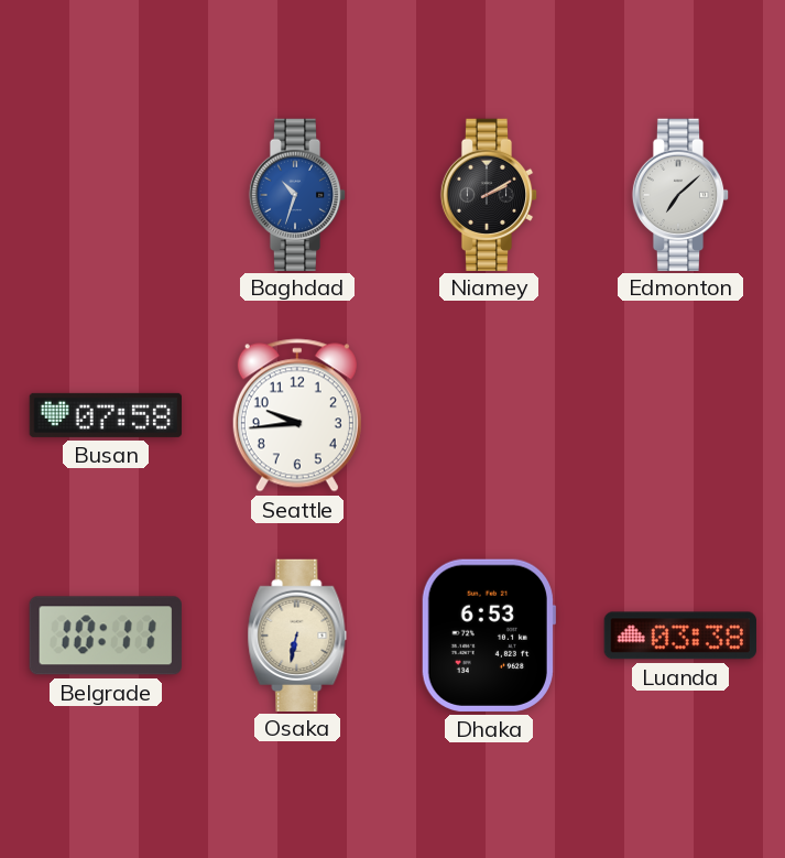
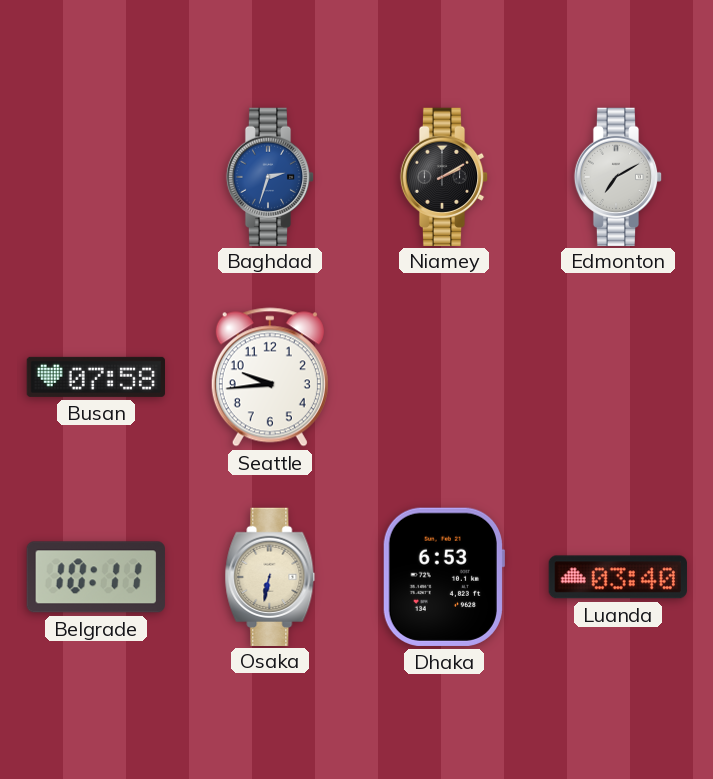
Baghdad: 10:33 -> 2:33
Edmonton: 7:08 -> 7:10
Luanda: 03:38 -> 03:40
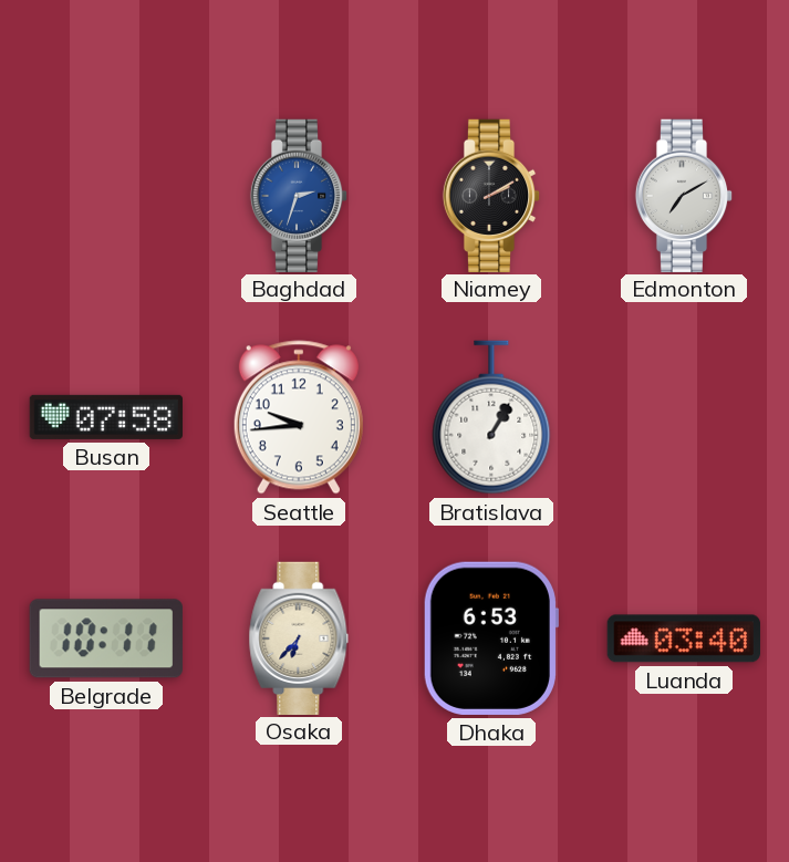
Bratislava: none -> 1:05
Osaka: 6:32 -> 6:37
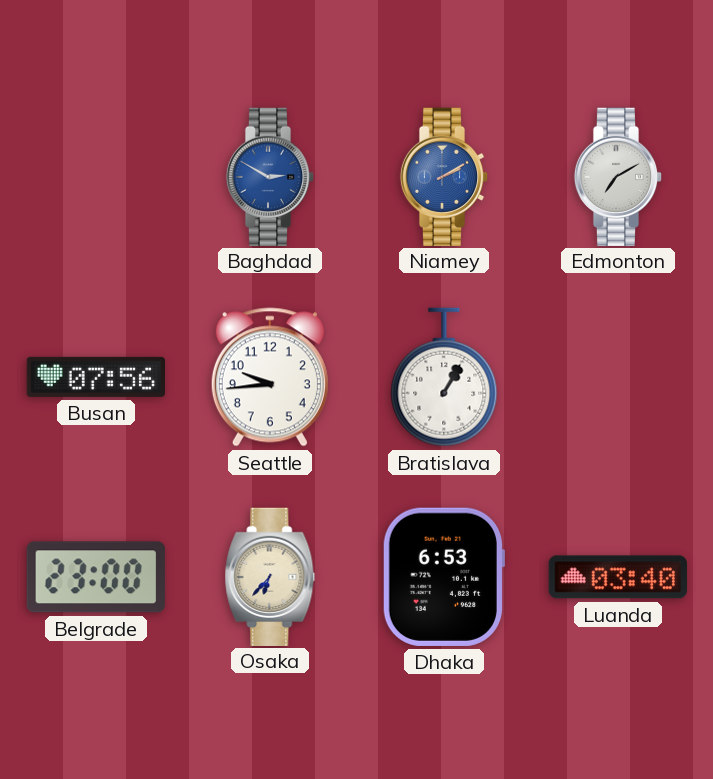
Baghdad: 2:33 -> 2:50
Niamey dial: black -> blue
Busan: 07:58 -> 07:56
Belgrade: 10:11 -> 23:00
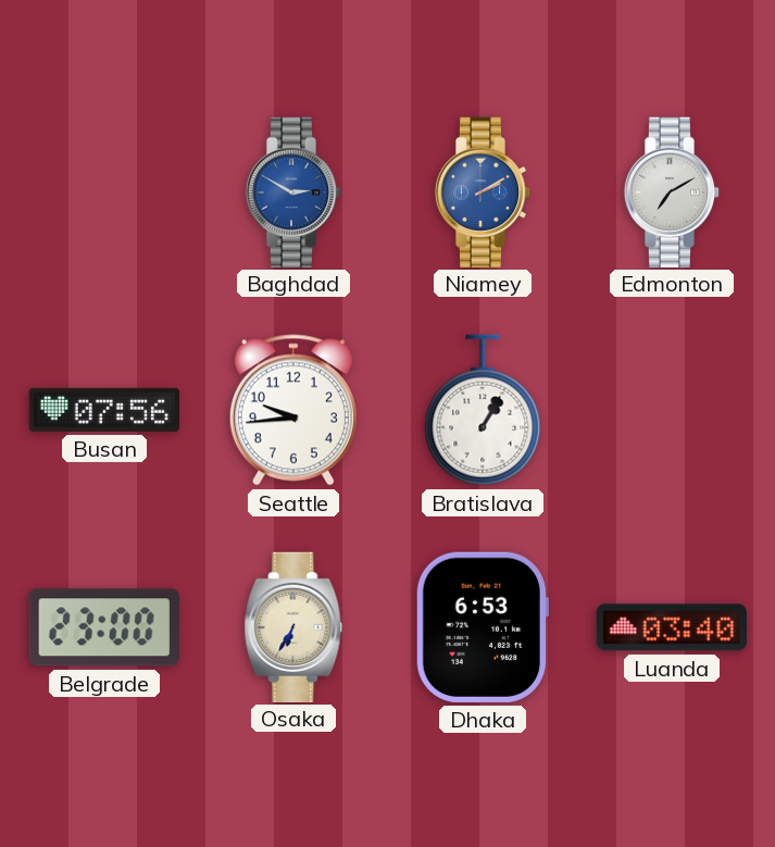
Osaka: 6:37 -> 6:35
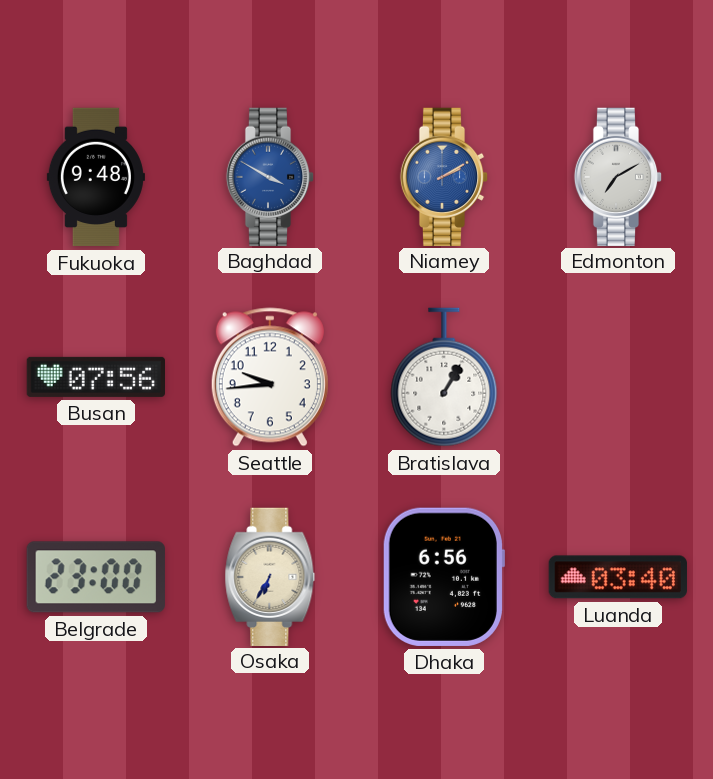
Fukuoka: none -> 9:48
Baghdad: 2:50 -> 3:50
Dhaka: 6:53 -> 6:56
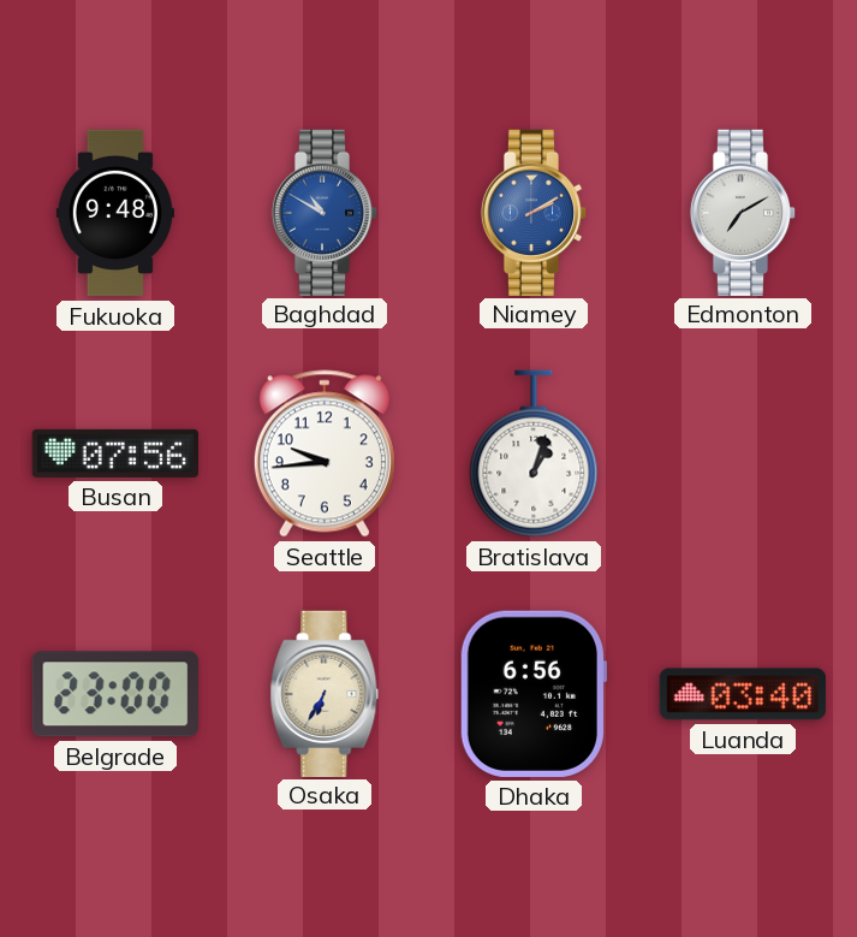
Baghdad: 3:50 -> 10:50
Bratislava: 1:05 -> 1:03
